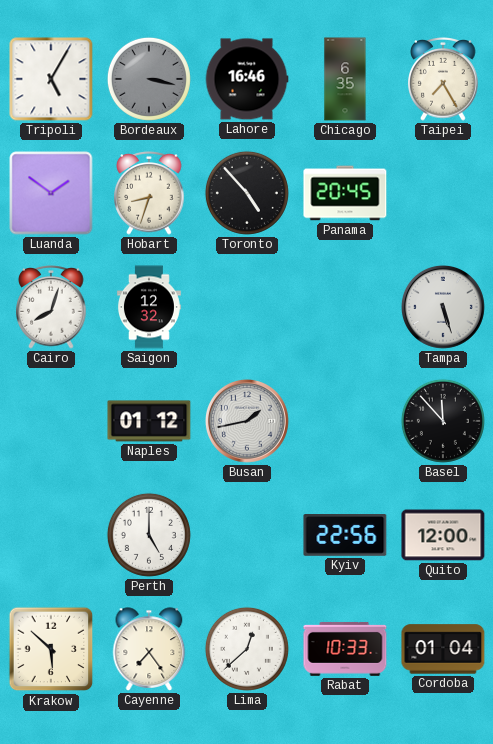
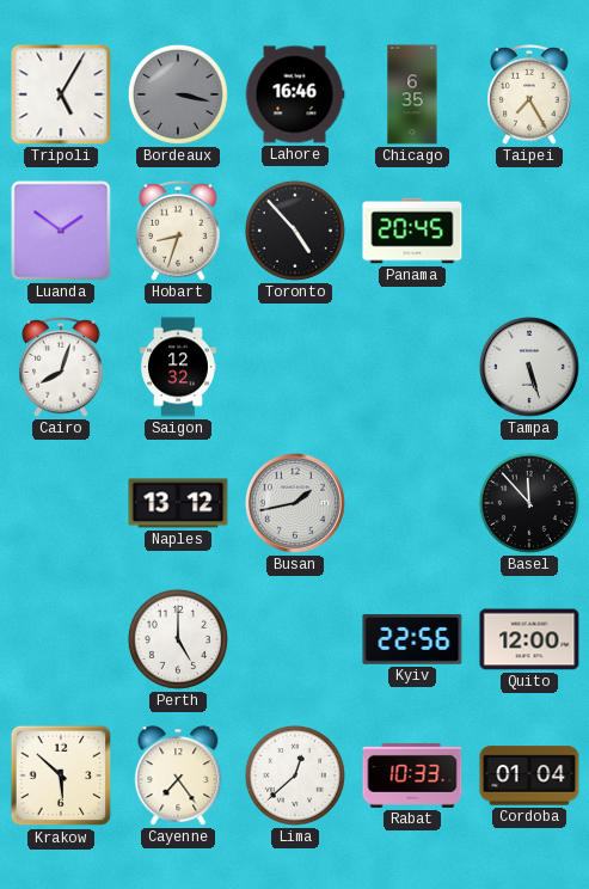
Naples: 01:12 -> 13:12
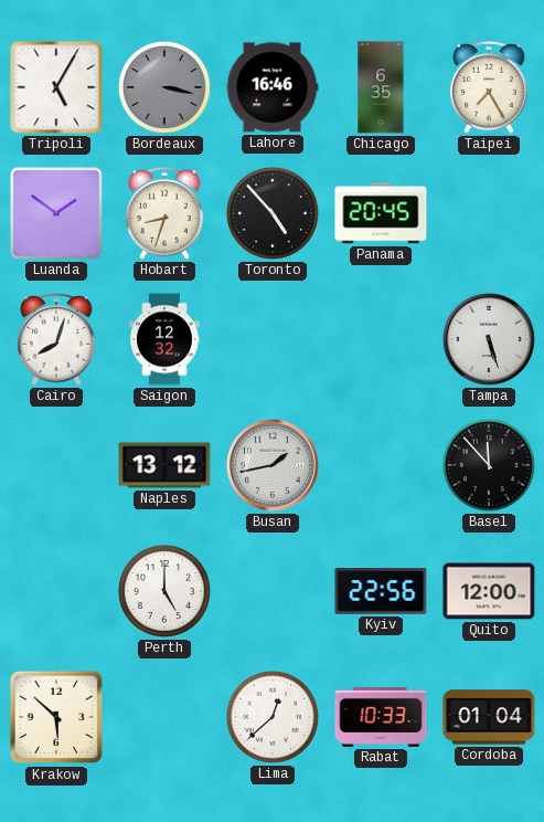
Cayenne: 7:24 -> none
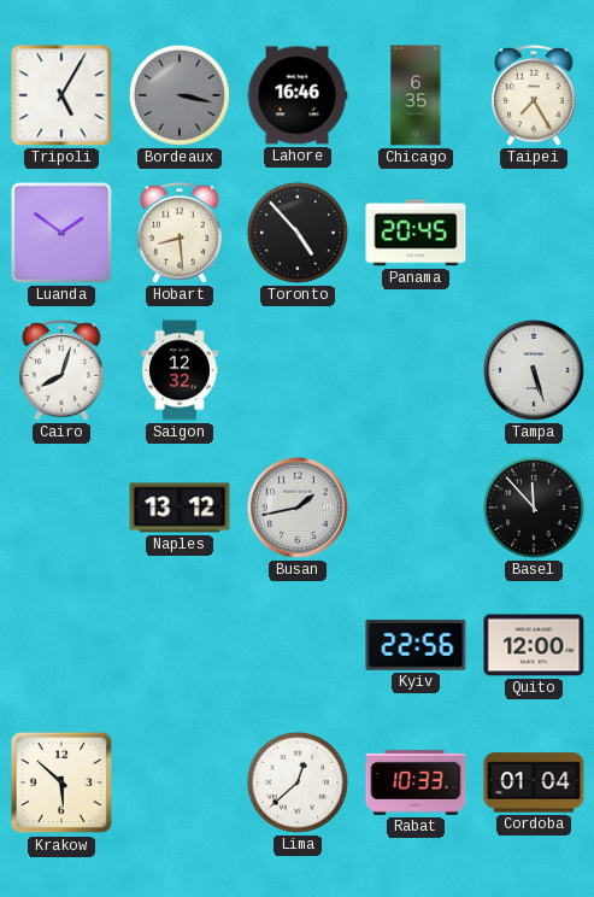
Hobart: 8:33 -> 8:29
Perth: 5:00 -> none
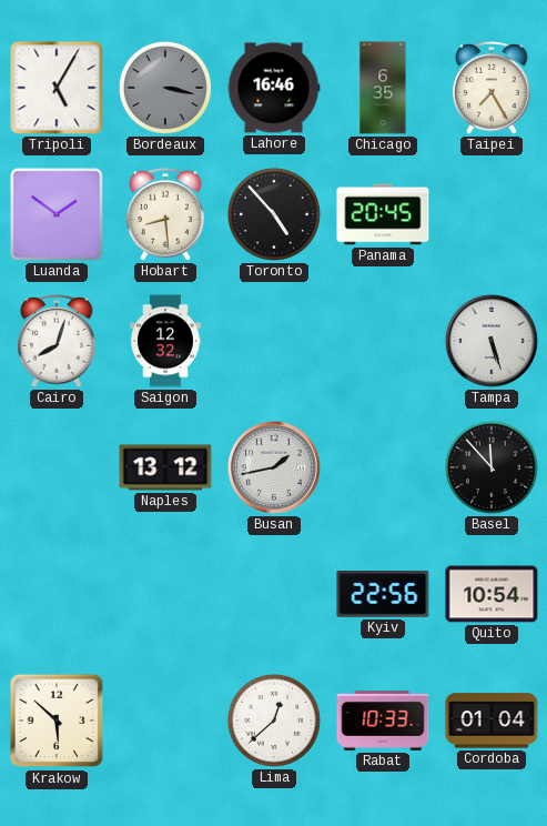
Quito: 12:00 -> 10:54
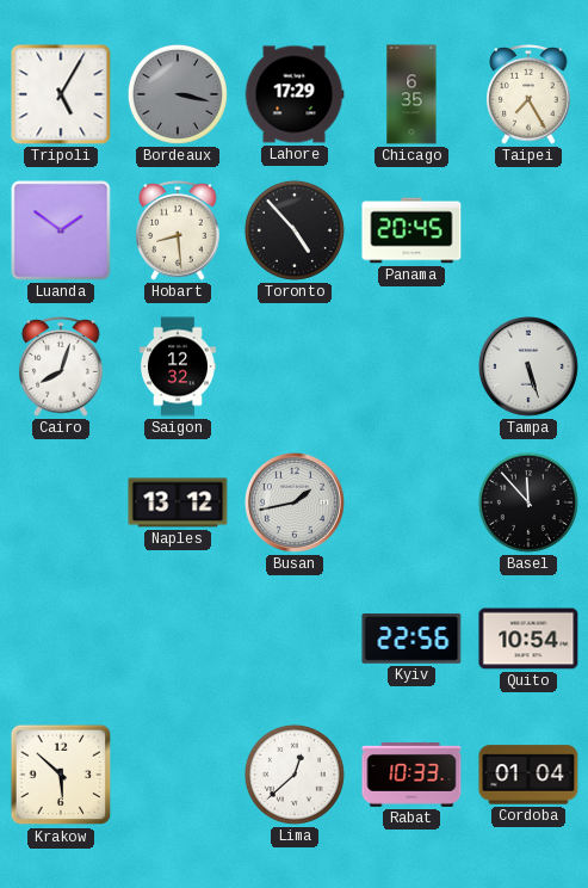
Lahore: 16:46 -> 17:29
